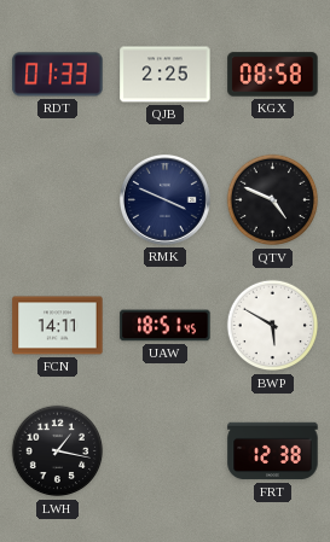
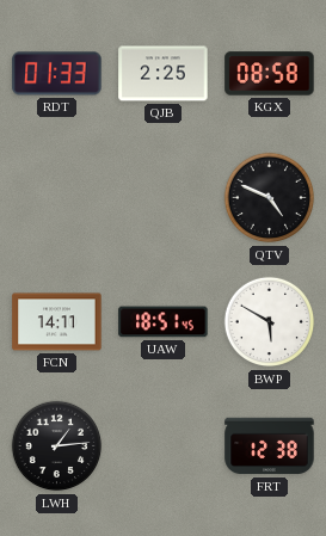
RMK: 3:49 -> none
LWH: 1:17 -> 1:14
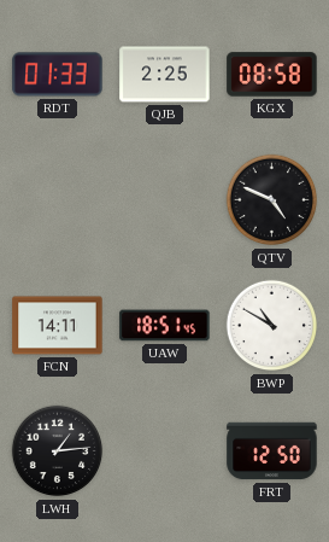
BWP: 5:50 -> 10:50
FRT: 12:38 -> 12:50
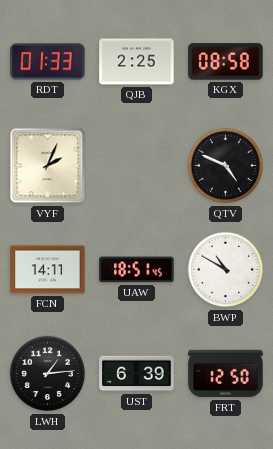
VYF: none -> 2:04
UST: none -> 6:39
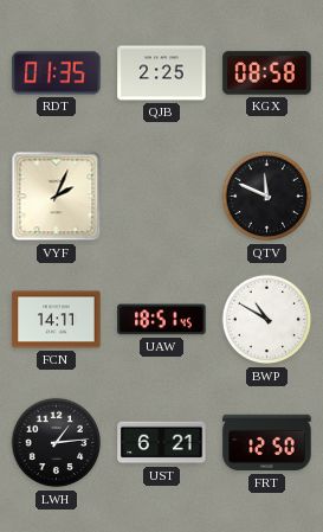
RDT: 01:33 -> 01:35
QTV: 4:49 -> 11:49
UST: 6:39 -> 6:21
